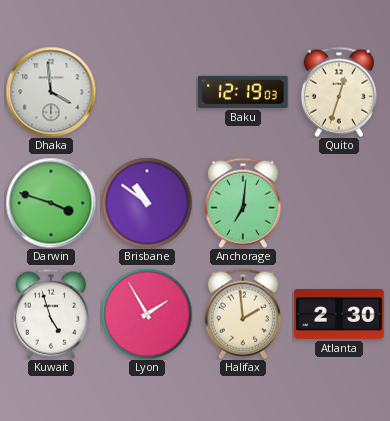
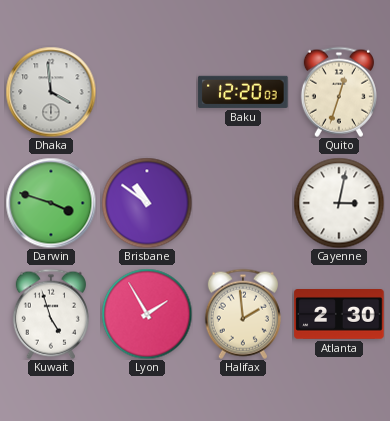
Baku: 12:19 -> 12:20
Anchorage: 7:01 -> none
Cayenne: none -> 3:02
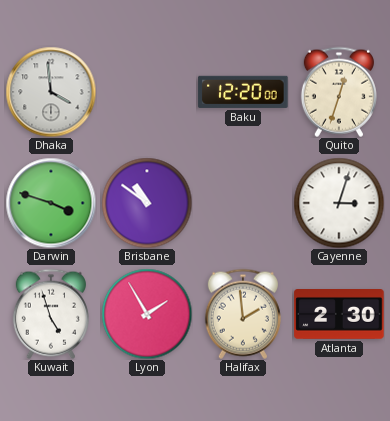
Baku: 12:20:03 -> 12:20:00
Cayenne: 3:02 -> 3:03
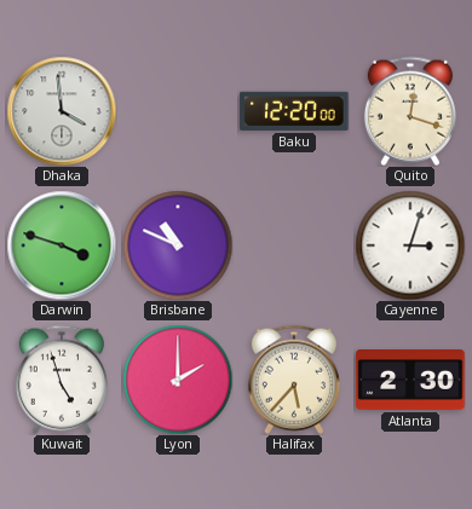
Quito: 12:33 -> 12:18
Brisbane: 10:51 -> 10:49
Lyon: 1:55 -> 2:00
Halifax: 1:59 -> 5:37
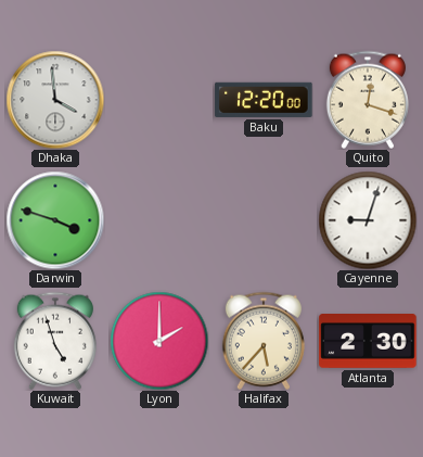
Brisbane: 10:49 -> none
Cayenne: 3:03 -> 9:03
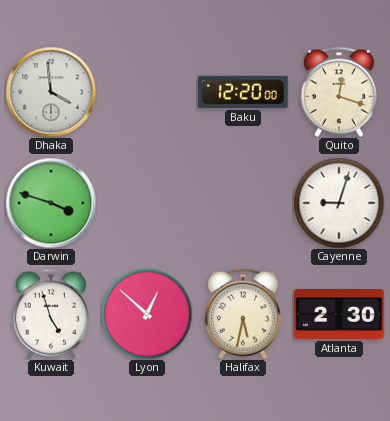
Lyon: 2:00 -> 12:52
Halifax: 5:37 -> 5:32
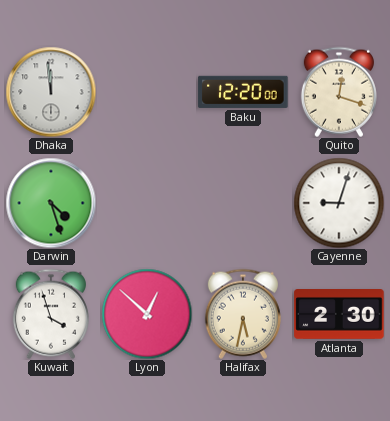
Dhaka: 3:59 -> 11:59
Darwin: 3:48 -> 4:27
Kuwait: 4:57 -> 3:57
